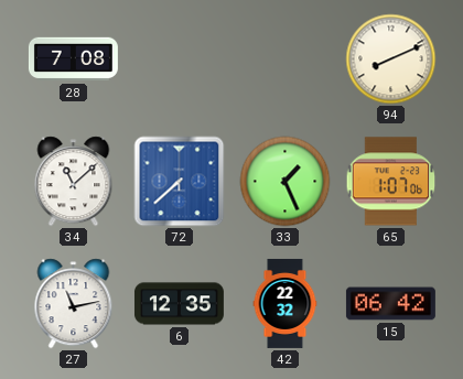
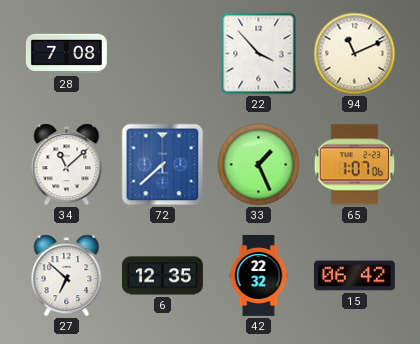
22: none -> 3:53
94: 8:11 -> 11:11
27: 11:13 -> 6:52
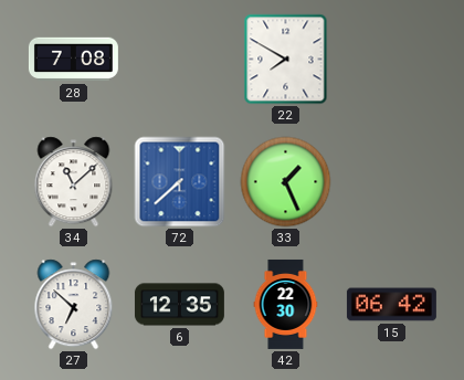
22: 3:53 -> 7:50
94: 11:11 -> none
65: 1:07 -> none
42: 22:32 -> 22:30
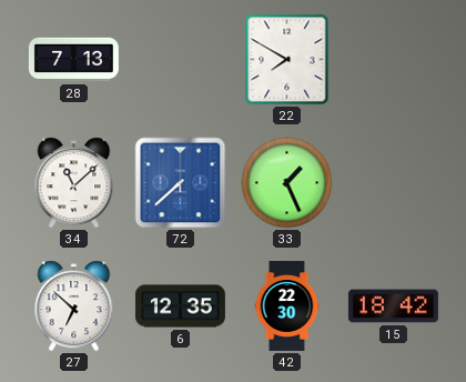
28: 7:08 -> 7:13
15: 06:42 -> 18:42
